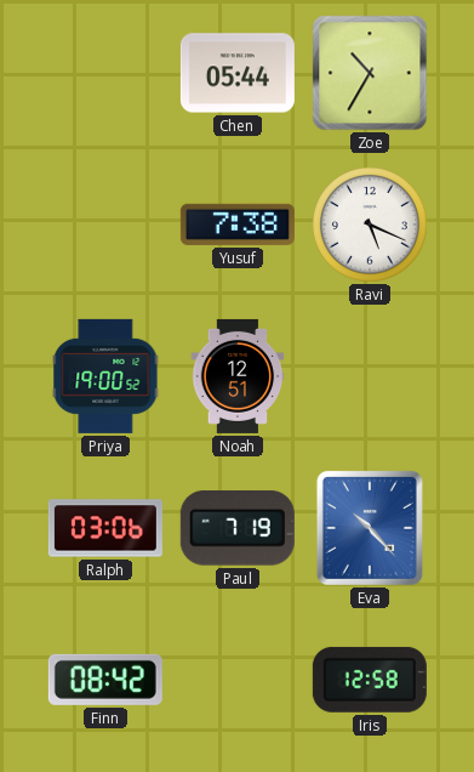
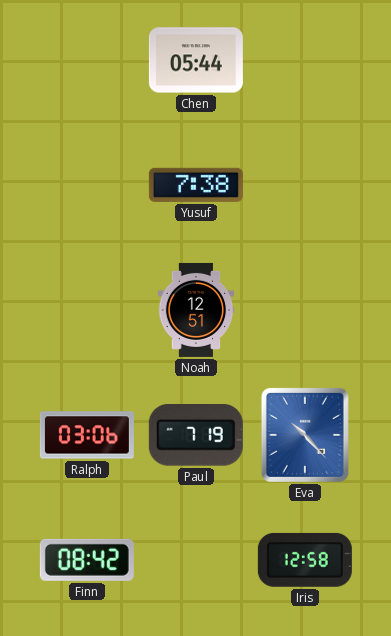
Zoe: 10:35 -> none
Ravi: 5:19 -> none
Priya: 19:00 -> none
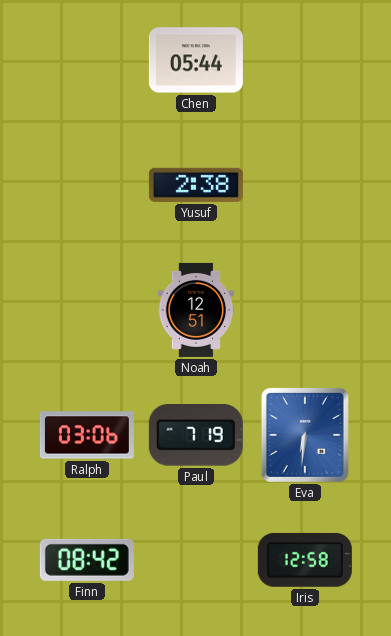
Yusuf: 7:38 -> 2:38
Eva: 10:23 -> 6:31
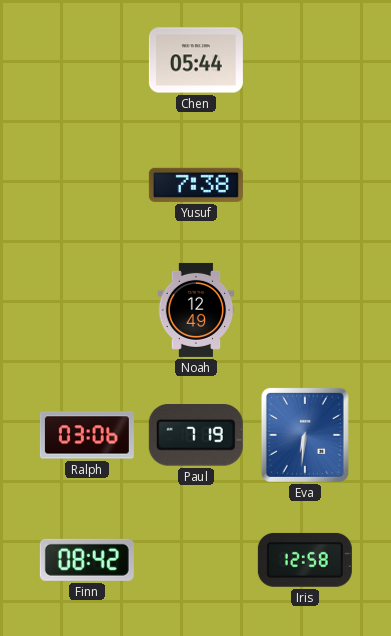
Yusuf: 2:38 -> 7:38
Noah: 12:51 -> 12:49
